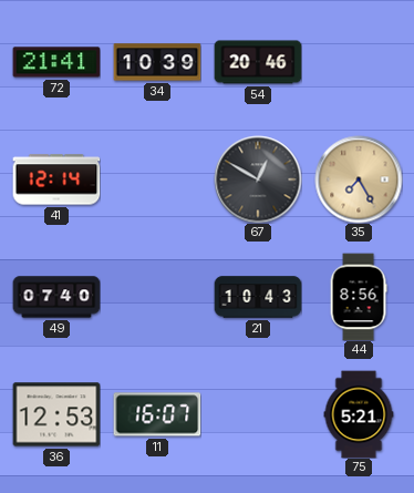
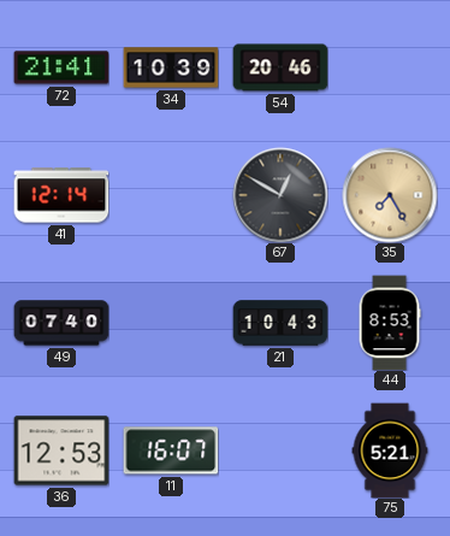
44: 8:56 -> 8:53
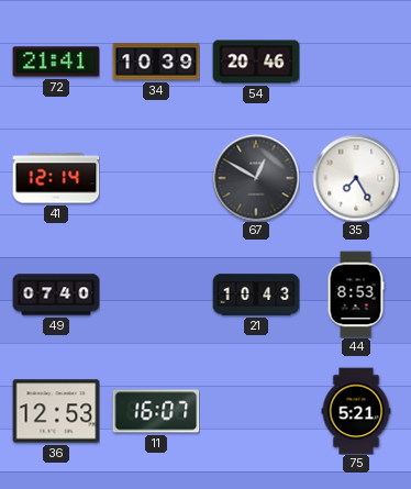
35 dial: champagne -> white
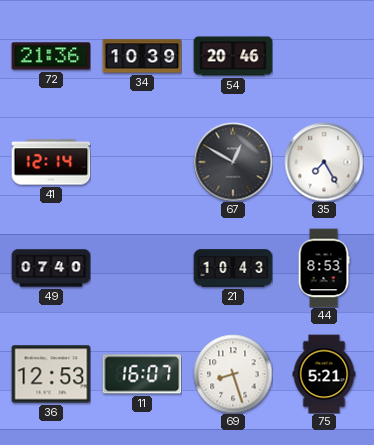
72: 21:41 -> 21:36
69: none -> 8:27
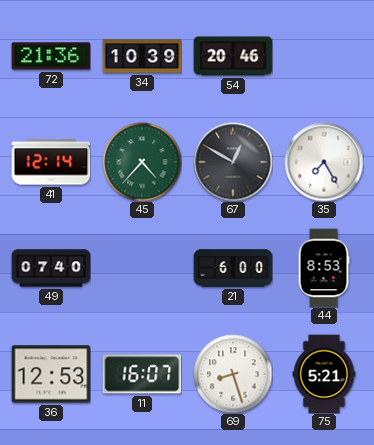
45: none -> 4:37
21: 10:43 -> 6:00
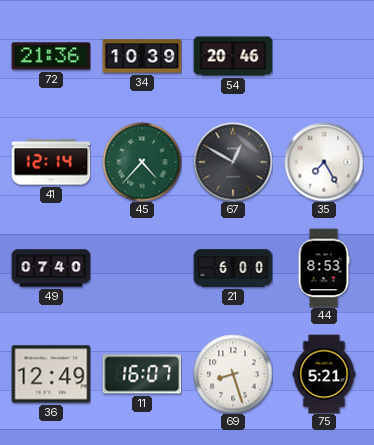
36: 12:53 -> 12:49
